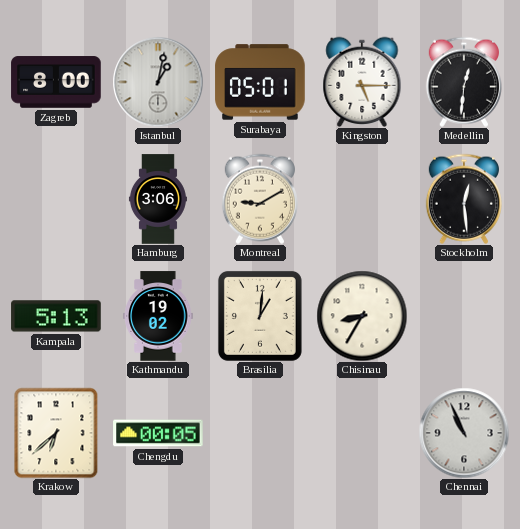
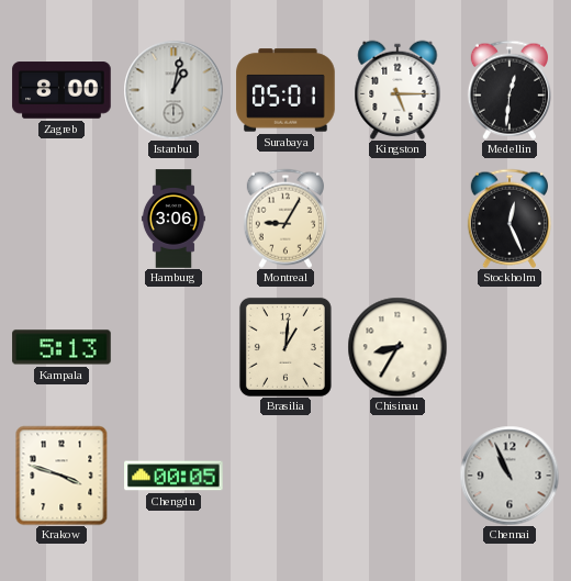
Montreal: 9:10 -> 9:05
Stockholm: 12:29 -> 12:26
Kathmandu: 19:02 -> none
Krakow: 6:38 -> 3:48
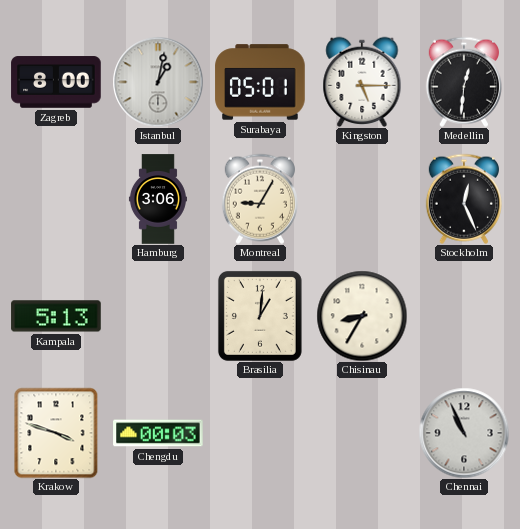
Chengdu: 00:05 -> 00:03
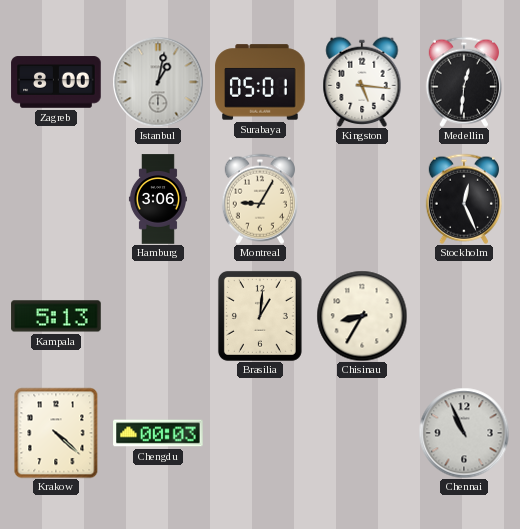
Kingston: 5:15 -> 5:16
Krakow: 3:48 -> 4:22
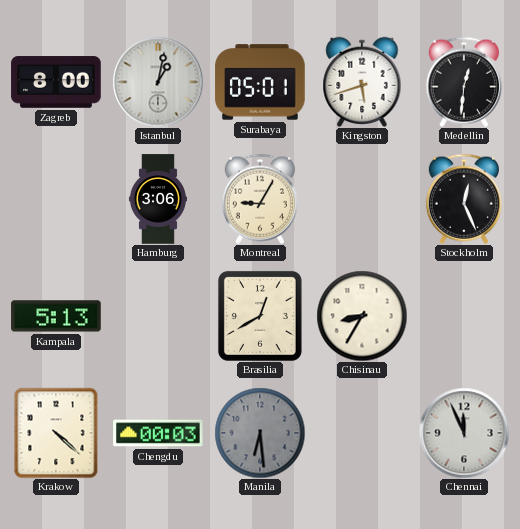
Kingston: 5:16 -> 5:42
Brasilia: 1:01 -> 12:40
Manila: none -> 6:29
Chennai: 10:56 -> 11:56
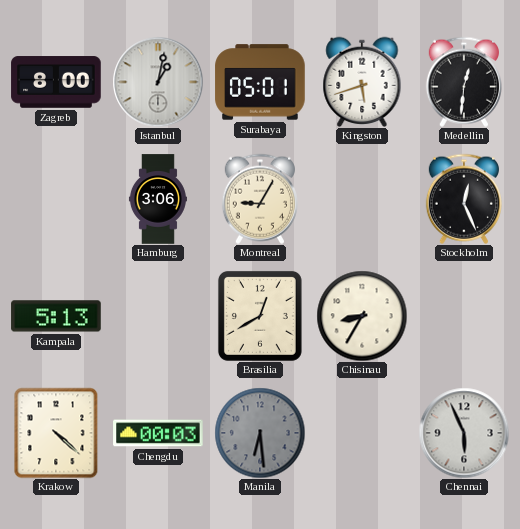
Chennai: 11:56 -> 5:56
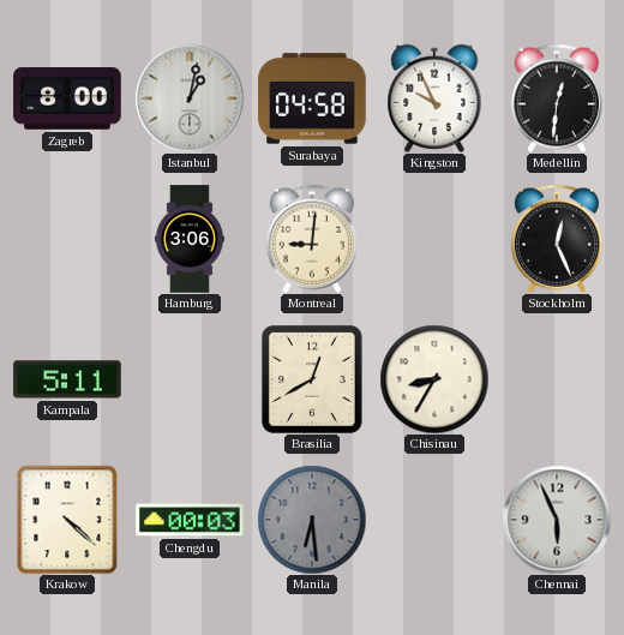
Surabaya: 05:01 -> 04:58
Kingston: 5:42 -> 9:56
Montreal: 9:05 -> 9:01
Kampala: 5:13 -> 5:11
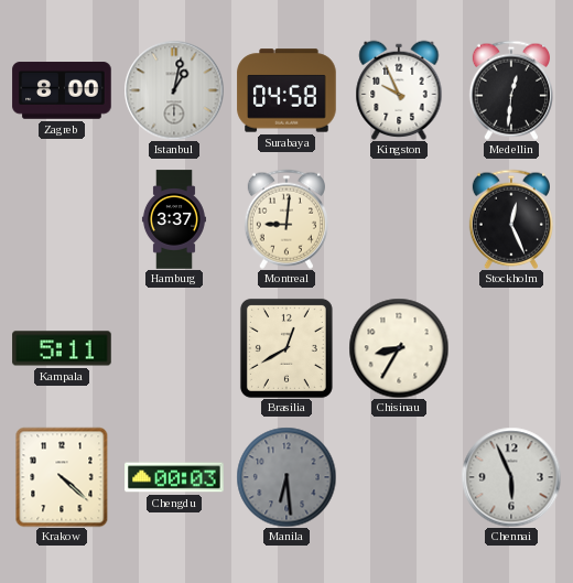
Hamburg: 3:06 -> 3:37
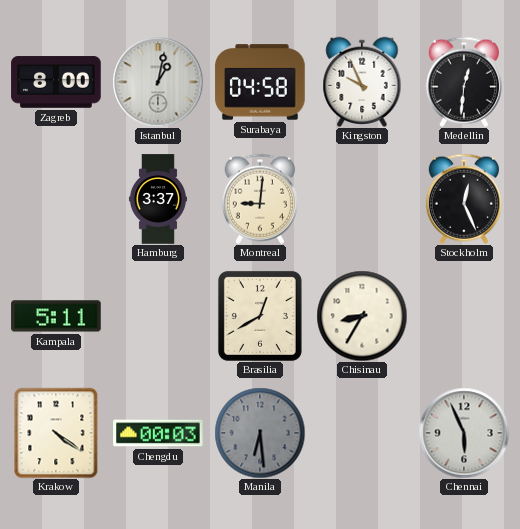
Krakow: 4:22 -> 4:21
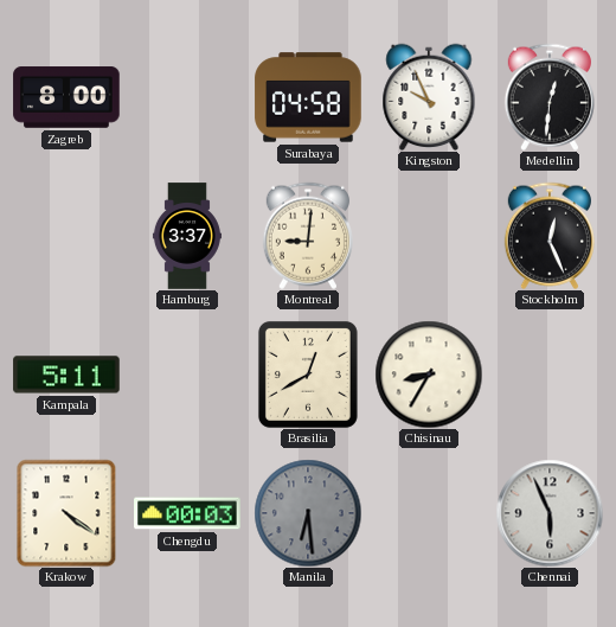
Istanbul: 1:02 -> none
